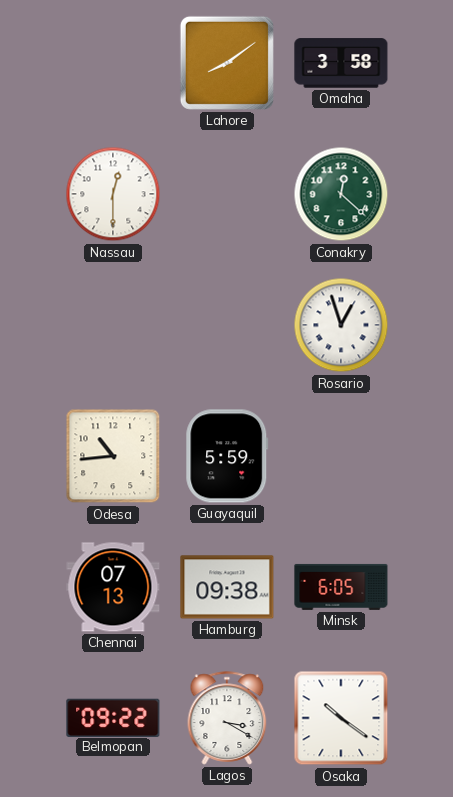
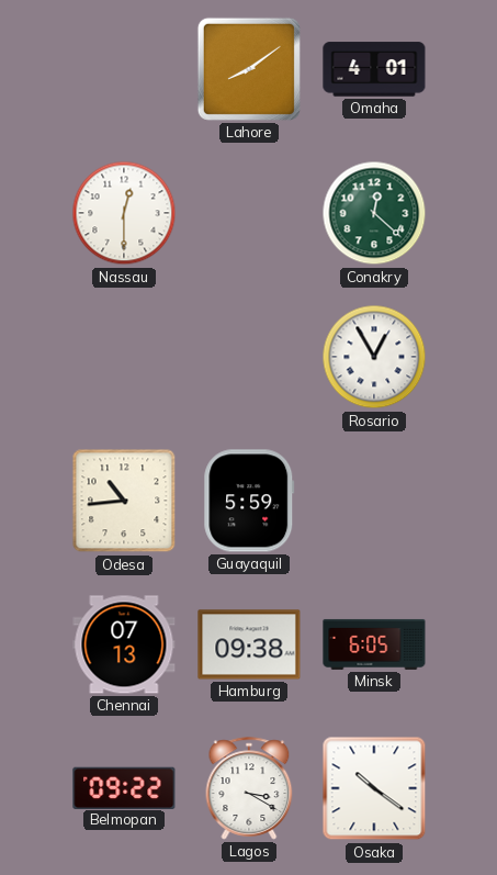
Omaha: 3:58 -> 4:01
Rosario: 12:57 -> 12:55
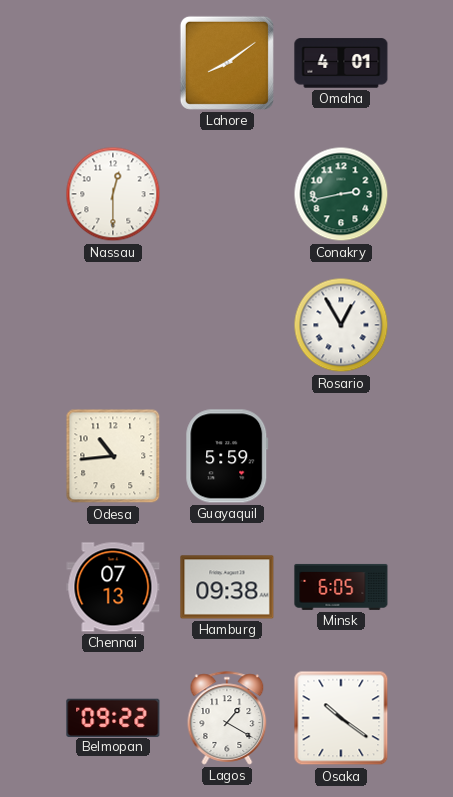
Conakry: 12:22 -> 2:43
Lagos: 3:20 -> 1:20
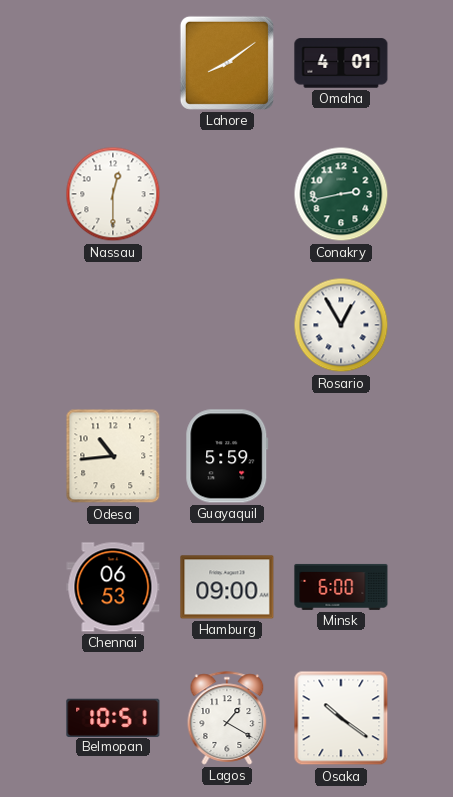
Chennai: 07:13 -> 06:53
Hamburg: 09:38 -> 09:00
Minsk: 6:05 -> 6:00
Belmopan: 09:22 -> 10:51
